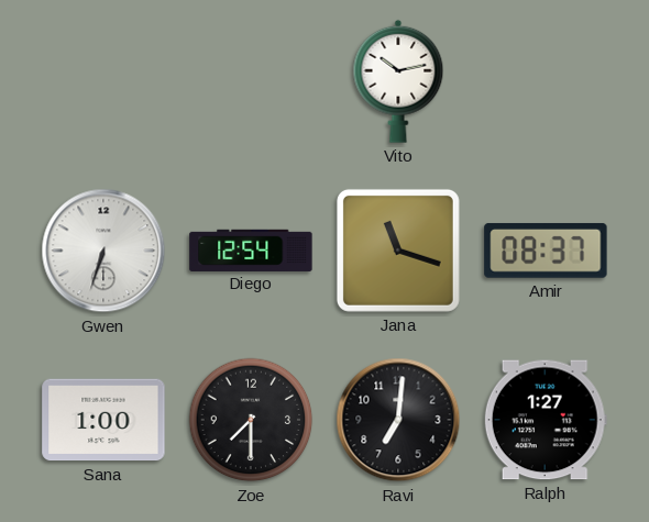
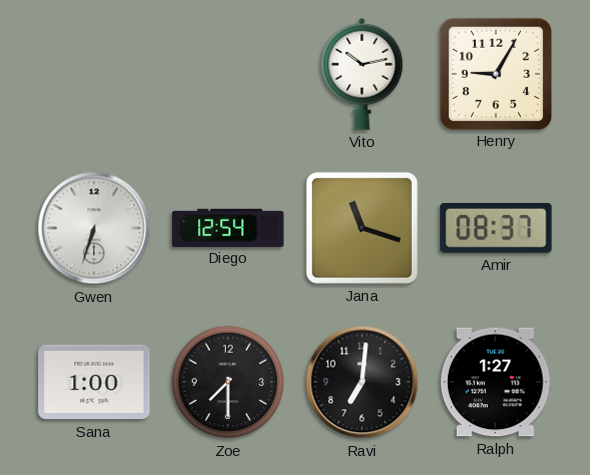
Henry: none -> 9:05
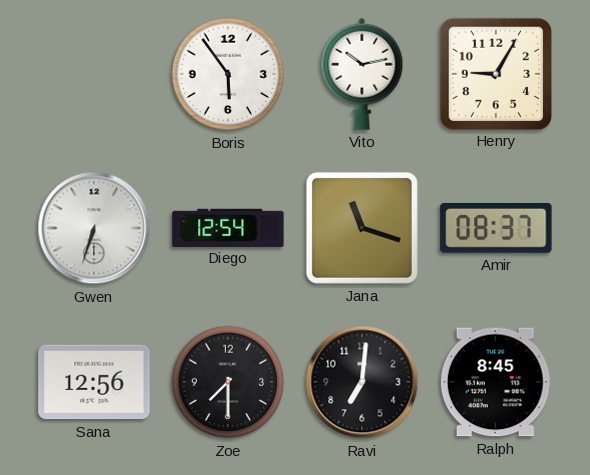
Boris: none -> 5:54
Sana: 1:00 -> 12:56
Ralph: 1:27 -> 8:45
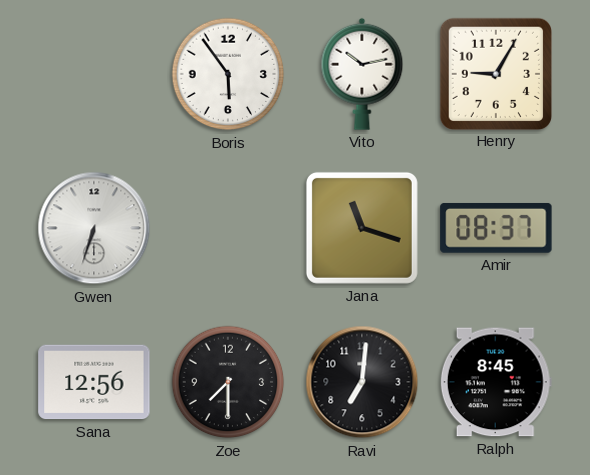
Diego: 12:54 -> none
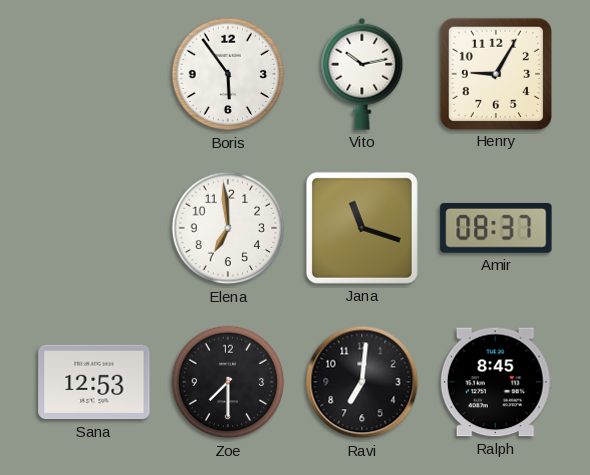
Gwen: 6:33 -> none
Elena: none -> 6:59
Sana: 12:56 -> 12:53
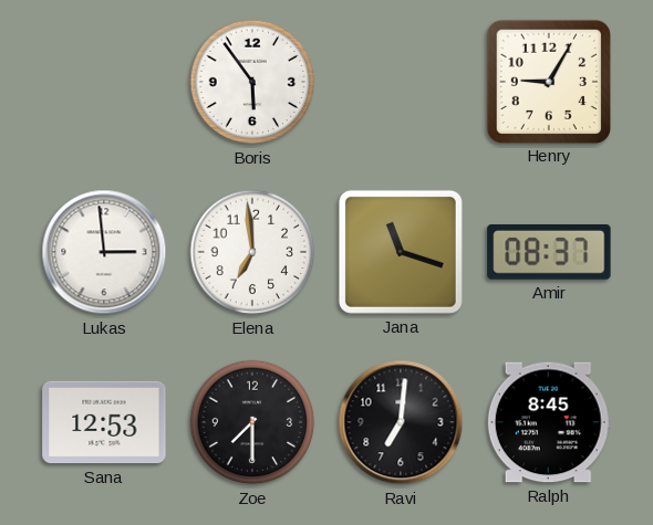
Vito: 10:13 -> none
Lukas: none -> 2:59
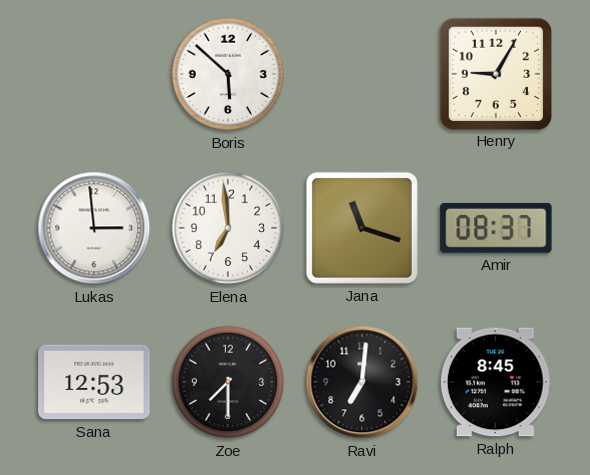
Boris: 5:54 -> 5:52
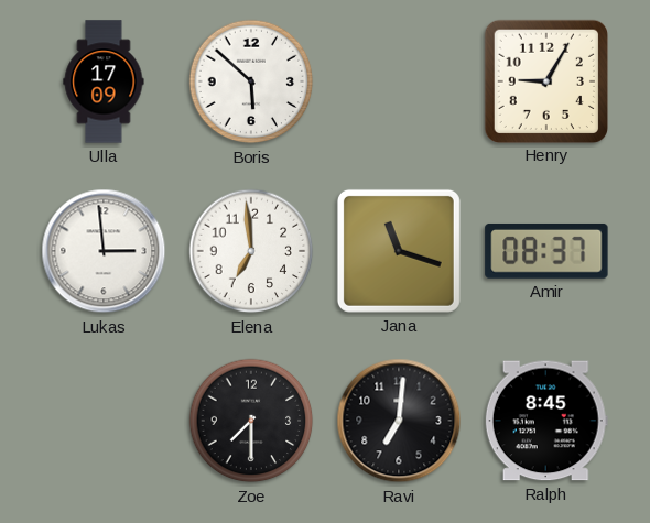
Ulla: none -> 17:09
Sana: 12:53 -> none
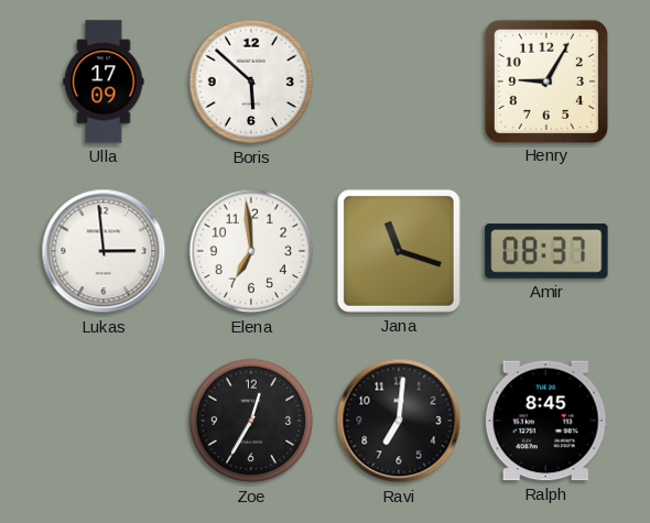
Zoe: 7:30 -> 12:35
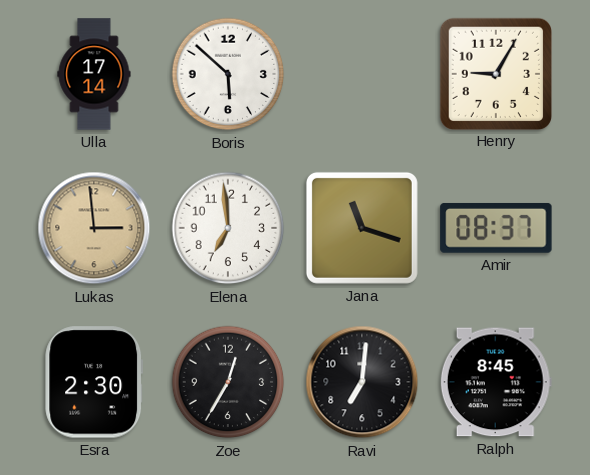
Ulla: 17:09 -> 17:14
Lukas dial: white -> champagne
Esra: none -> 2:30
